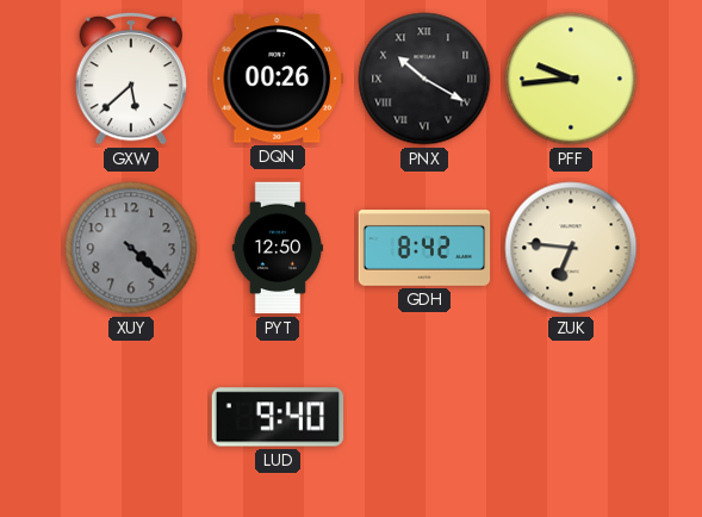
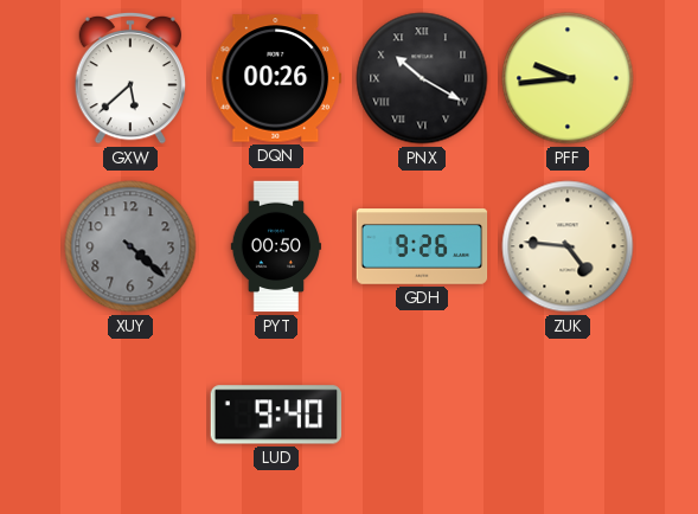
PYT: 12:50 -> 00:50
GDH: 8:42 -> 9:26
ZUK: 6:46 -> 4:46
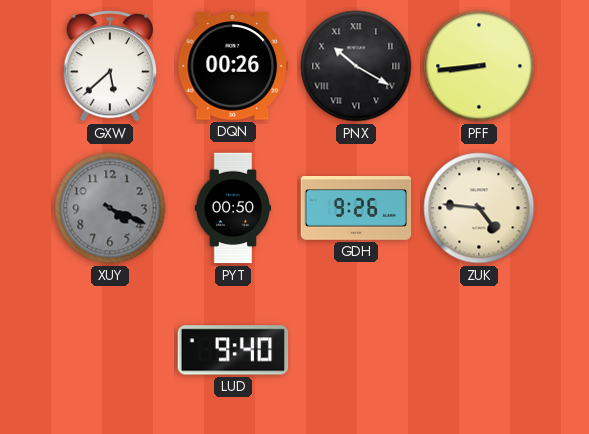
PFF: 9:44 -> 8:44
XUY: 4:22 -> 4:19
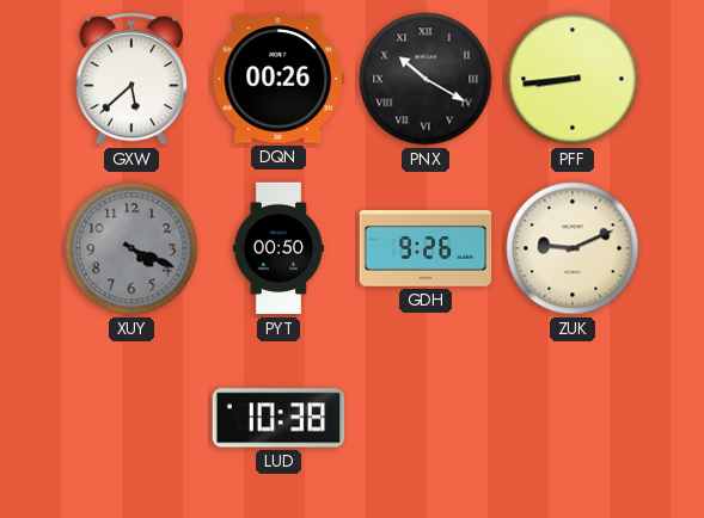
ZUK: 4:46 -> 9:11
LUD: 9:40 -> 10:38
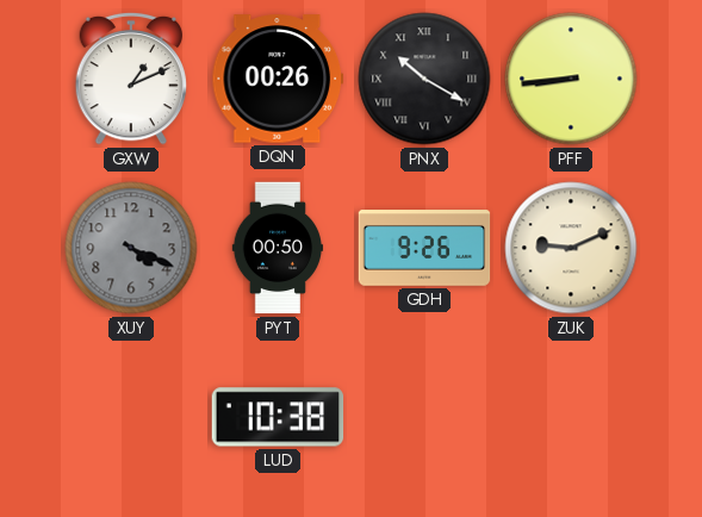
GXW: 5:38 -> 1:11
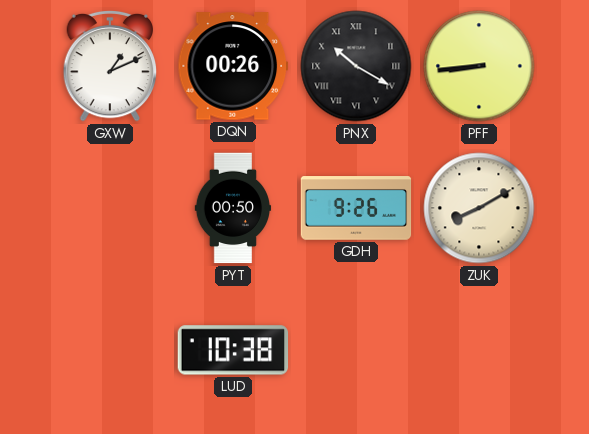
XUY: 4:19 -> none
ZUK: 9:11 -> 8:10
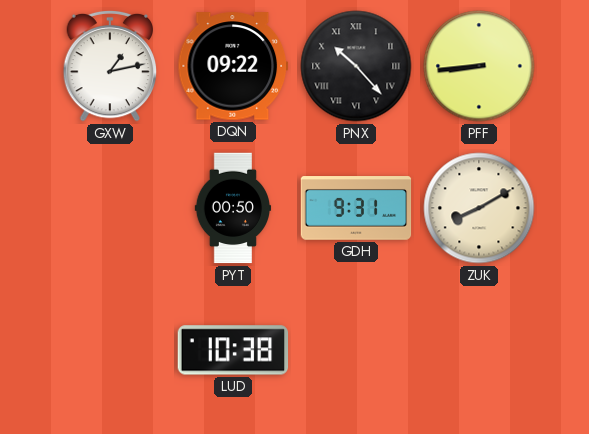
GXW: 1:11 -> 1:13
DQN: 00:26 -> 09:22
PNX: 10:20 -> 10:23
GDH: 9:26 -> 9:31
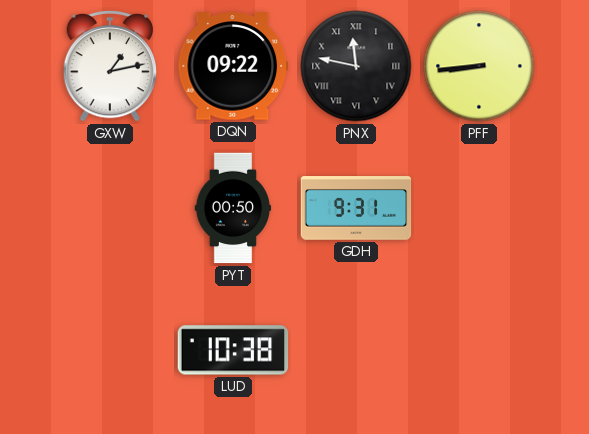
PNX: 10:23 -> 11:47
ZUK: 8:10 -> none
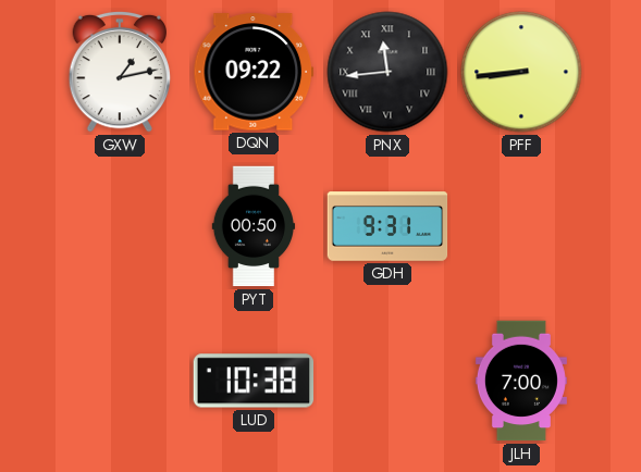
PNX: 11:47 -> 11:44
JLH: none -> 7:00
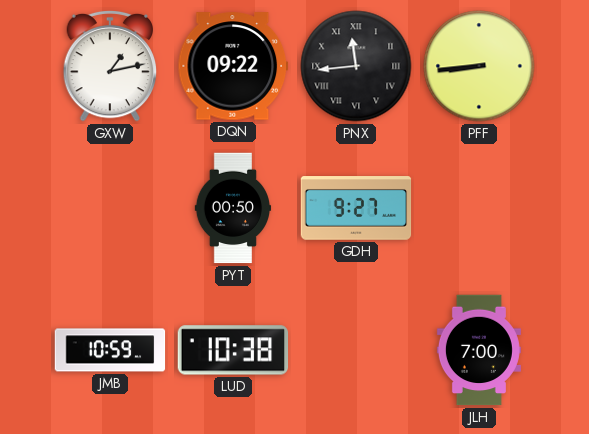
GDH: 9:31 -> 9:27
JMB: none -> 10:59
